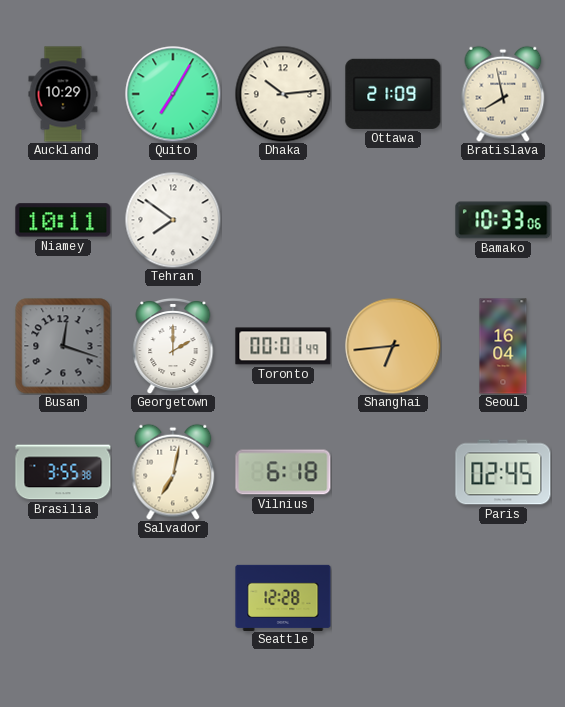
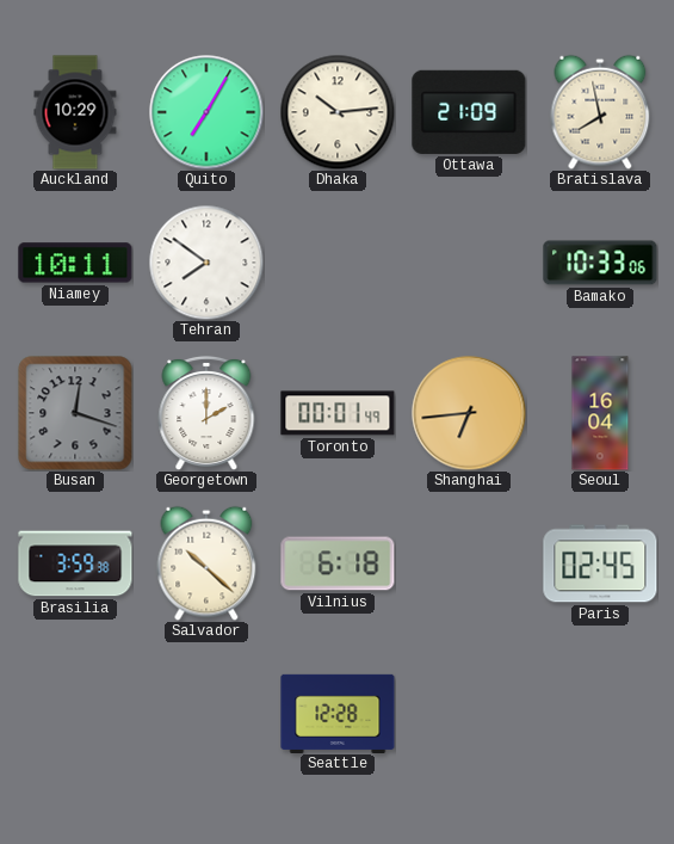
Brasilia: 3:55 -> 3:59
Salvador: 7:02 -> 10:22
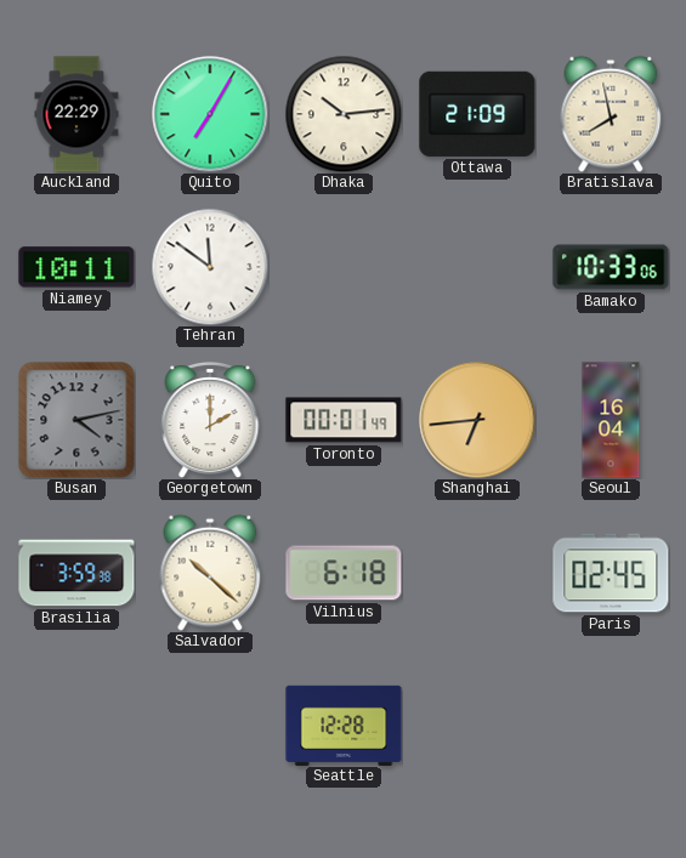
Auckland: 10:29 -> 22:29
Tehran: 7:51 -> 11:51
Busan: 12:18 -> 4:13
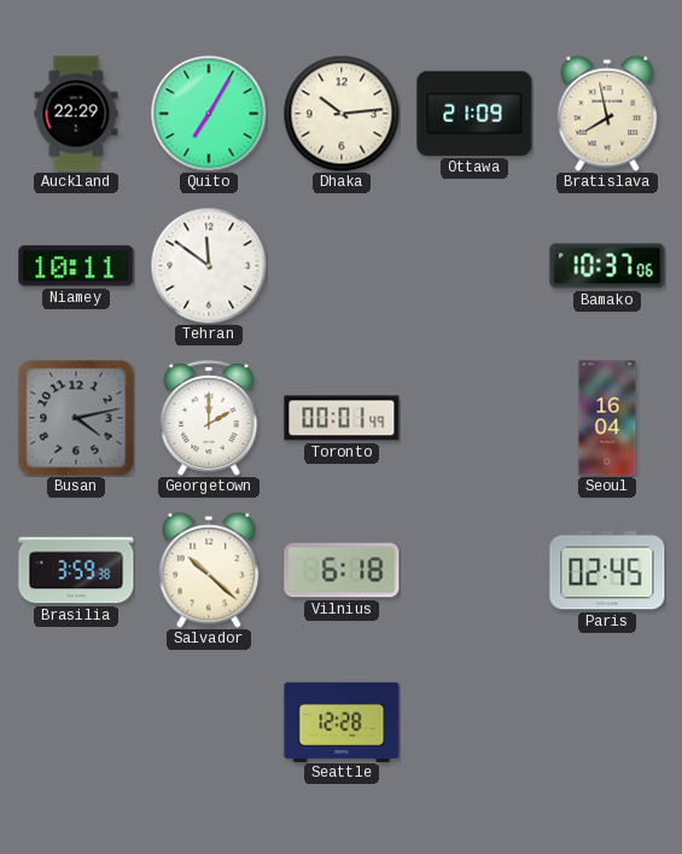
Bamako: 10:33 -> 10:37
Shanghai: 6:44 -> none
